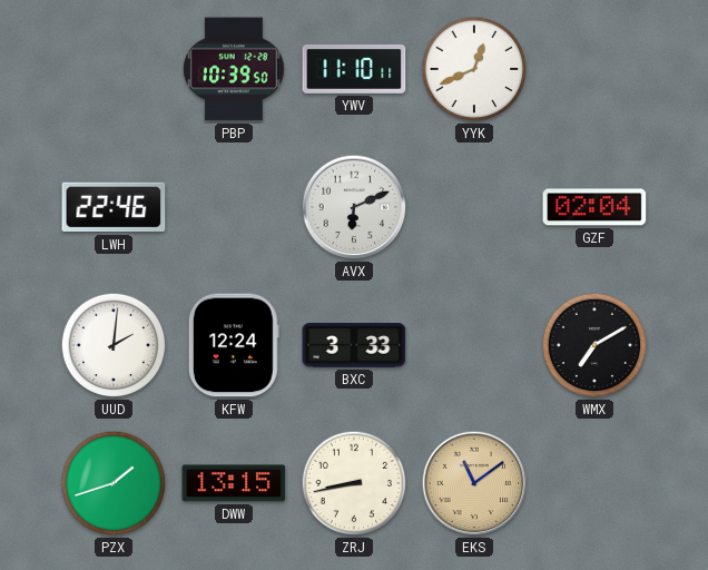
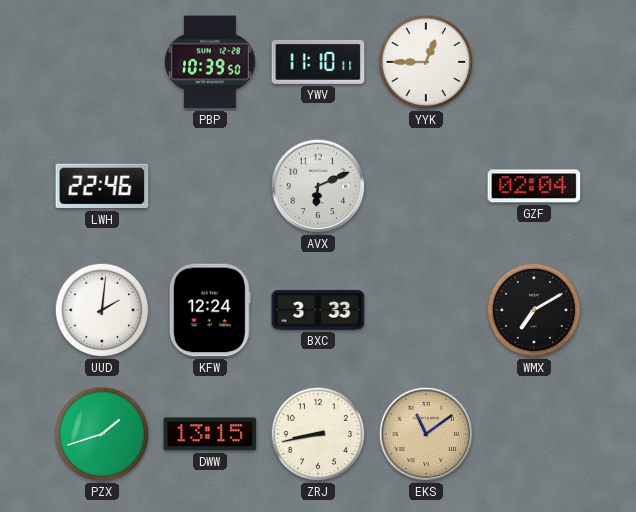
YYK: 12:41 -> 12:45
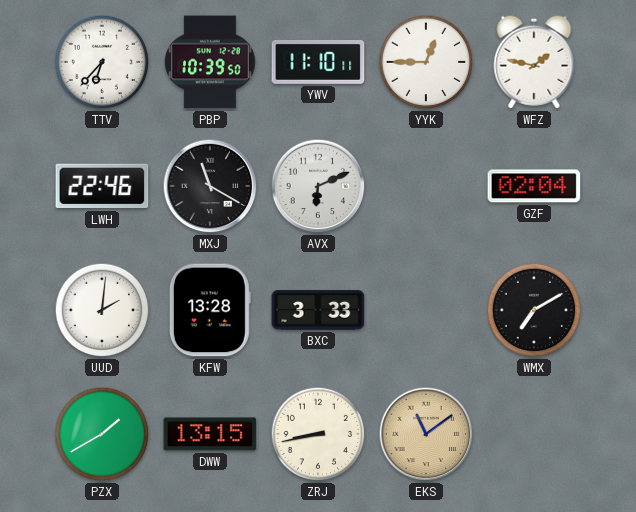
TTV: none -> 6:37
WFZ: none -> 1:47
MXJ: none -> 11:20
KFW: 12:24 -> 13:28
PZX: 1:42 -> 1:40
